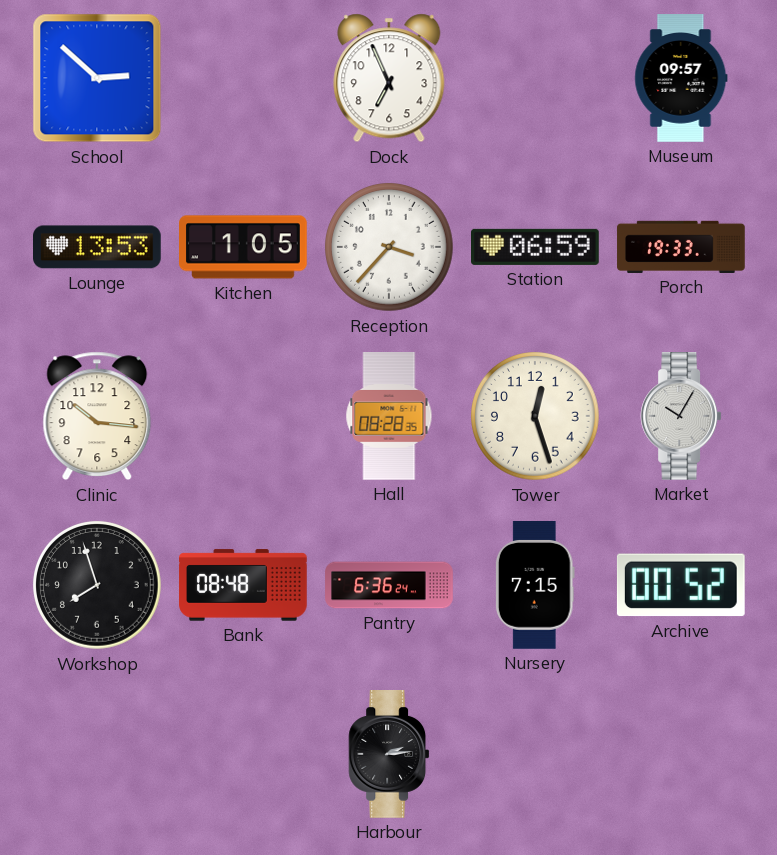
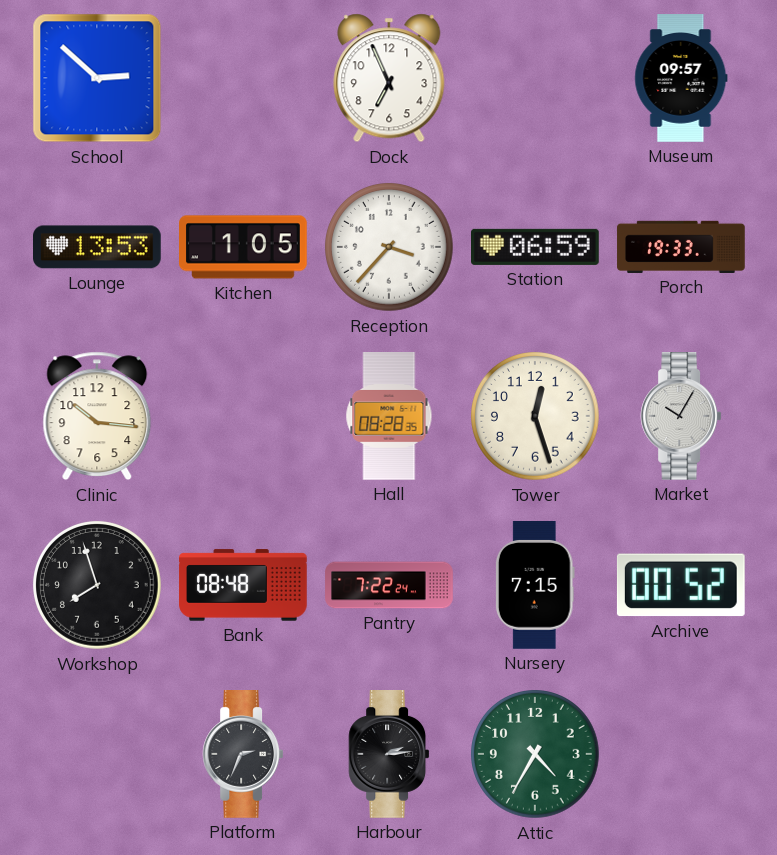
Pantry: 6:36 -> 7:22
Platform: none -> 2:34
Attic: none -> 4:35
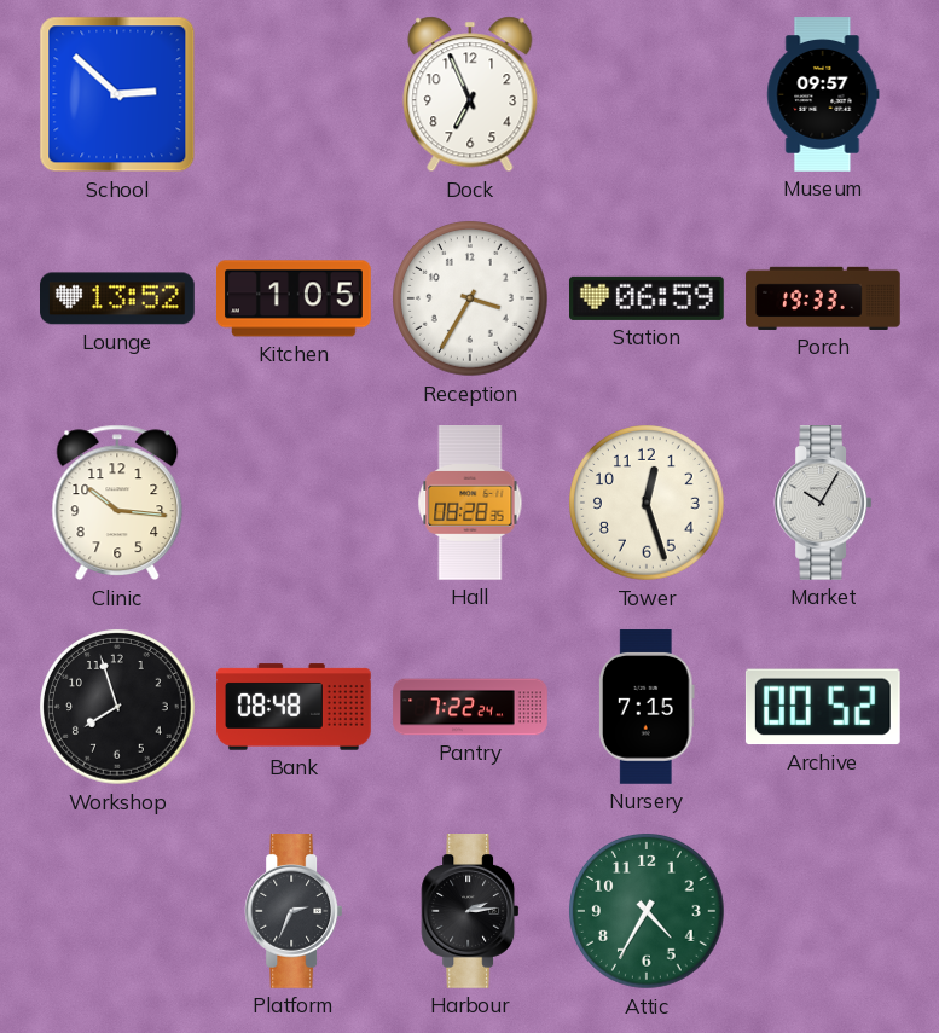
Lounge: 13:53 -> 13:52
Reception: 3:37 -> 3:35
